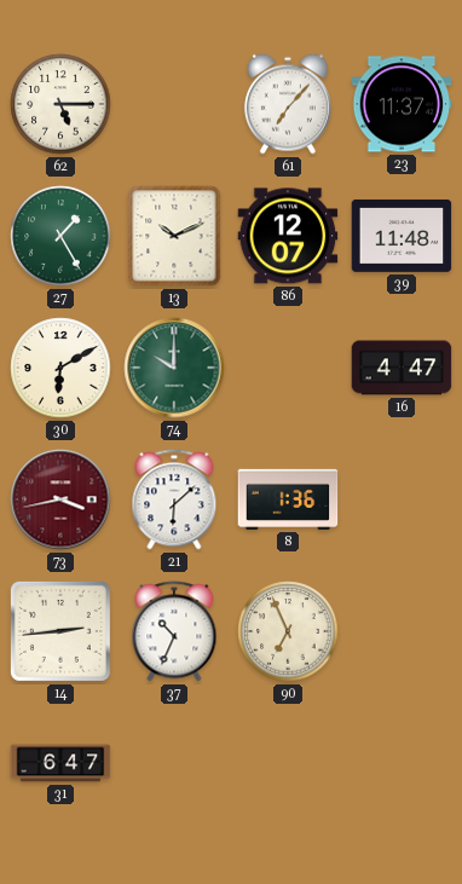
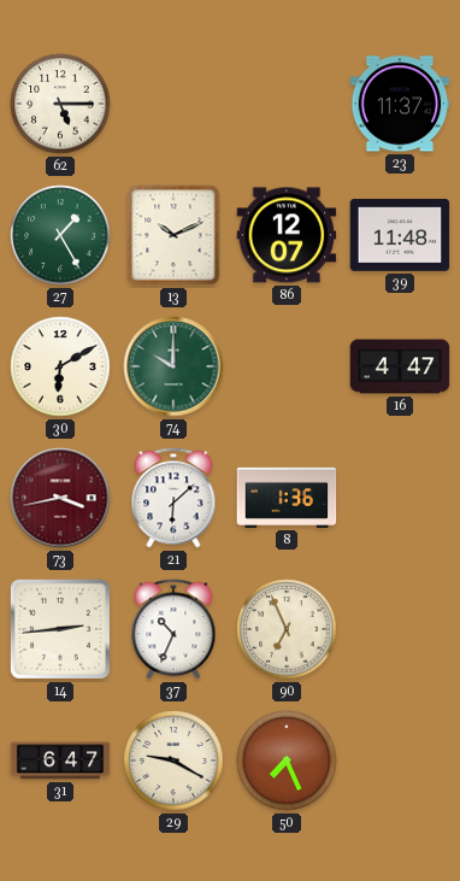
61: 7:07 -> none
29: none -> 9:20
50: none -> 7:26
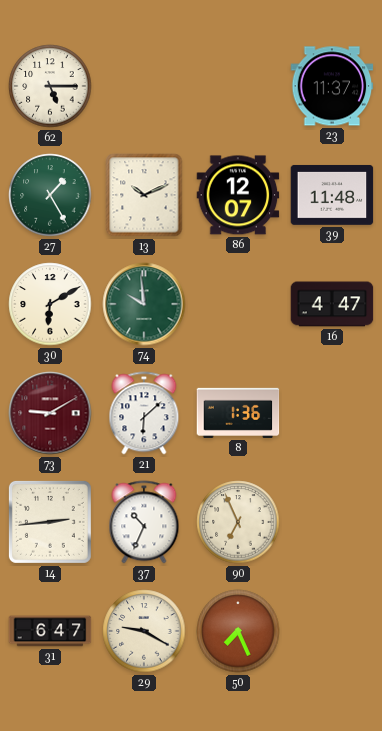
74: 10:00 -> 9:59
73: 3:43 -> 9:10
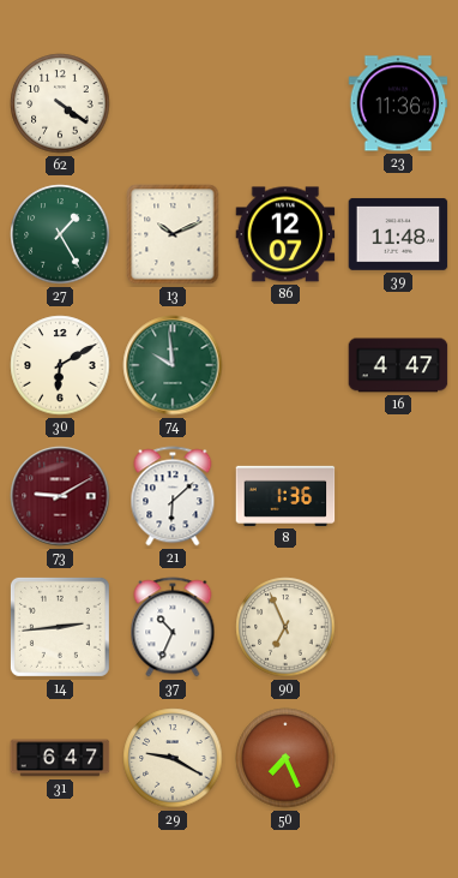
62: 5:15 -> 4:21
23: 11:37 -> 11:36
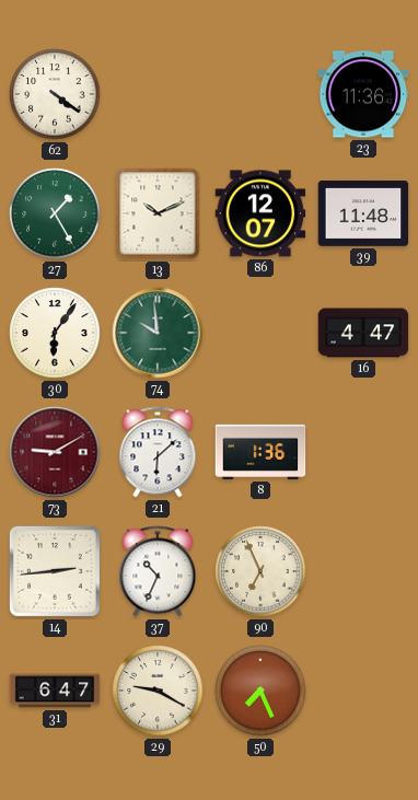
30: 6:10 -> 6:06
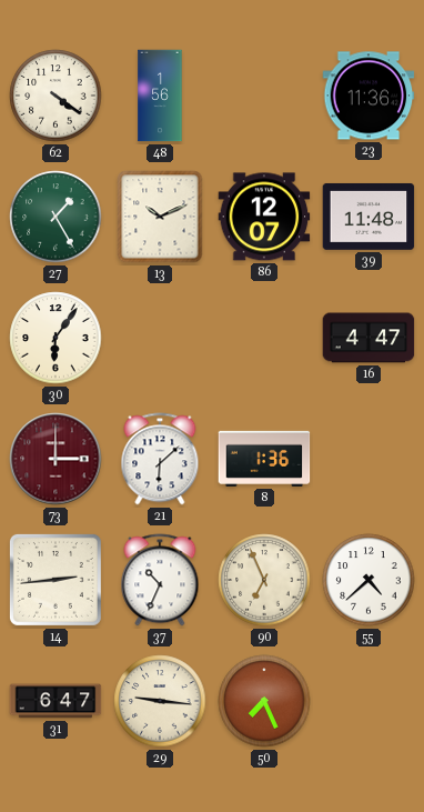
48: none -> 1:56
74: 9:59 -> none
73: 9:10 -> 3:00
55: none -> 4:38
29: 9:20 -> 9:16
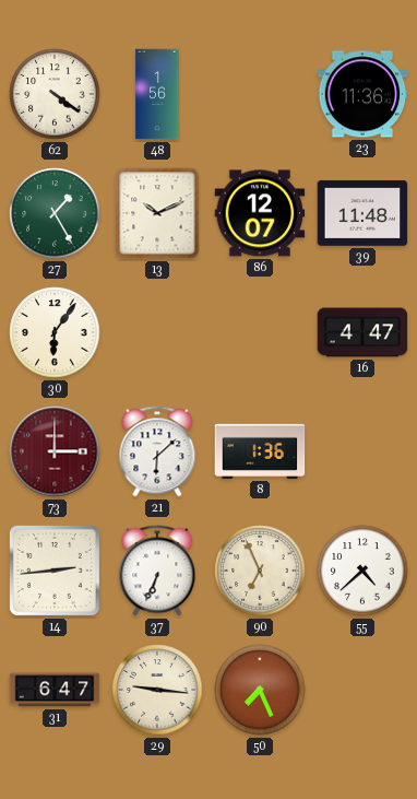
37: 10:34 -> 6:34
